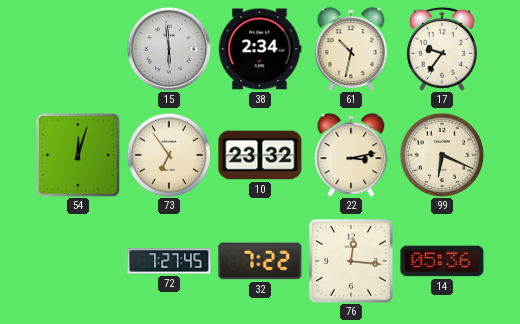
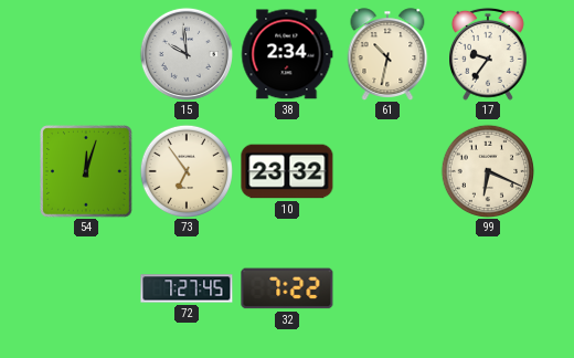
15: 5:59 -> 9:59
22: 3:13 -> none
76: 12:16 -> none
14: 05:36 -> none
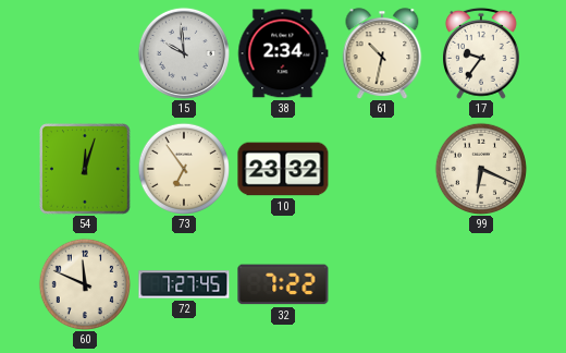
60: none -> 11:49
